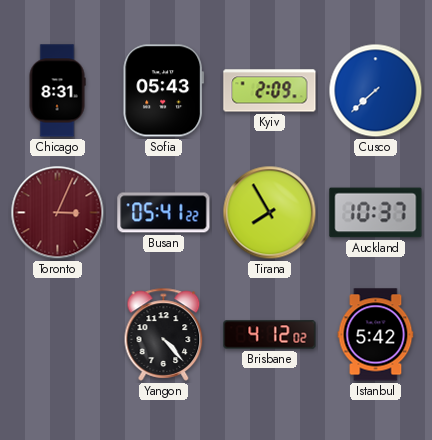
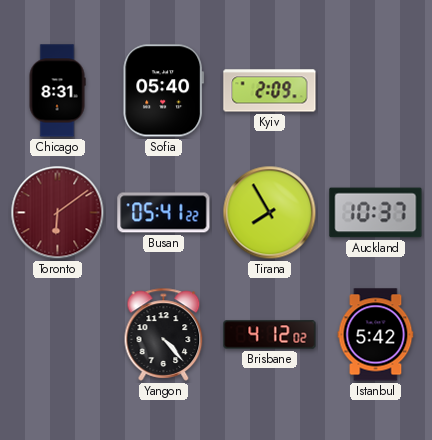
Sofia: 05:43 -> 05:40
Cusco: 7:38 -> none
Toronto: 3:04 -> 6:09
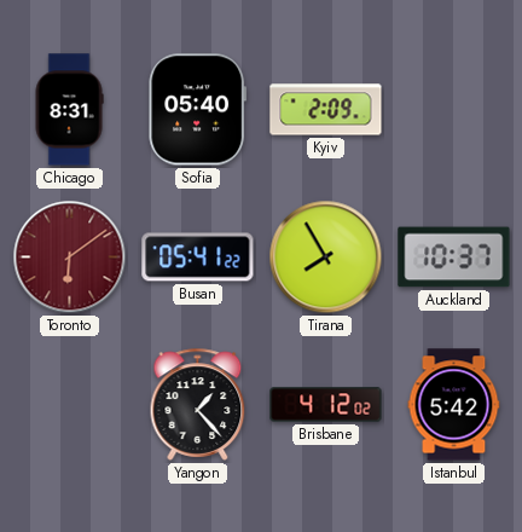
Yangon: 4:23 -> 1:23
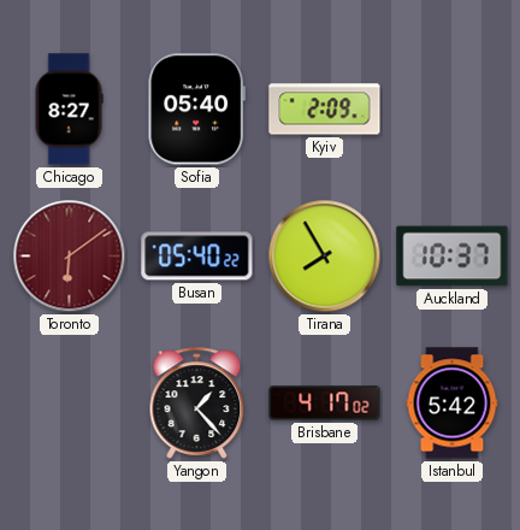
Chicago: 8:31 -> 8:27
Busan: 05:41 -> 05:40
Brisbane: 4:12 -> 4:17
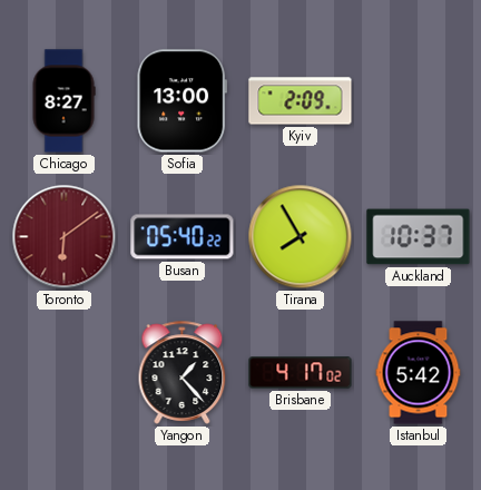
Sofia: 05:40 -> 13:00
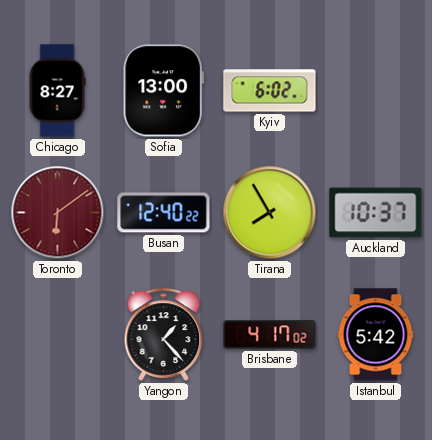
Kyiv: 2:09 -> 6:02
Busan: 05:40 -> 12:40
